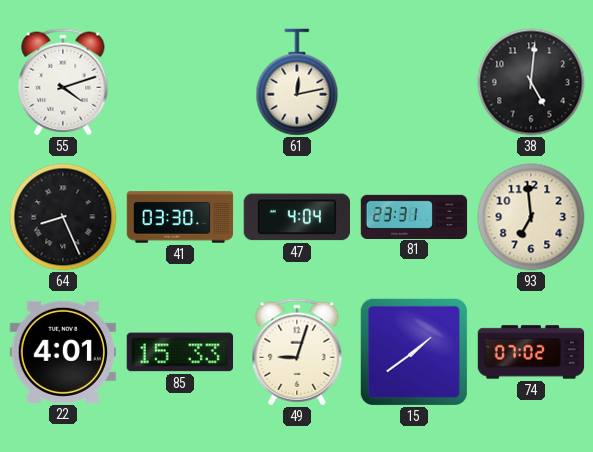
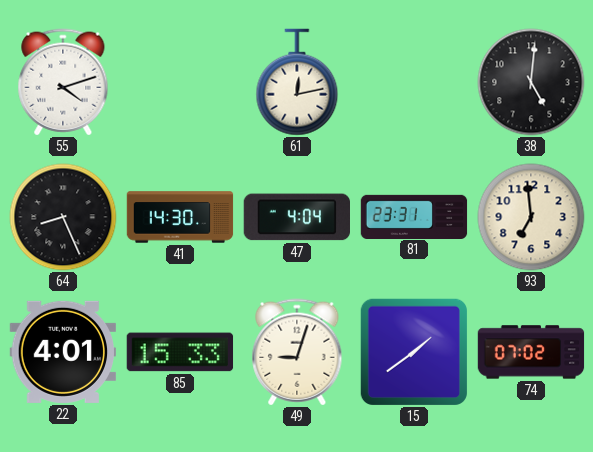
41: 03:30 -> 14:30
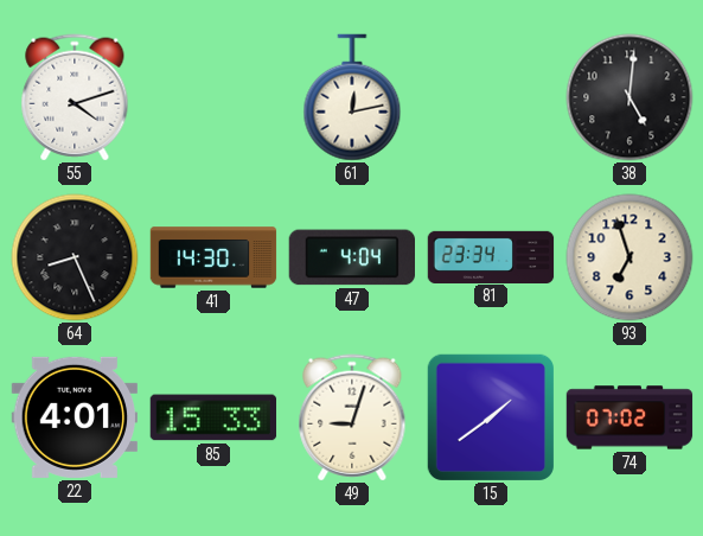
81: 23:31 -> 23:34
93: 6:59 -> 6:57
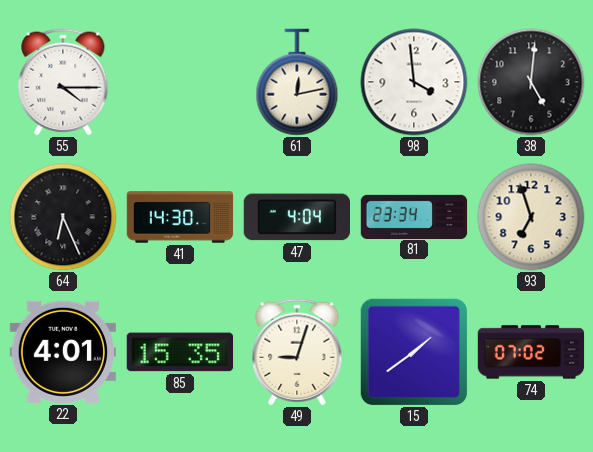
55: 4:12 -> 4:15
98: none -> 3:59
64: 8:26 -> 6:26
85: 15:33 -> 15:35
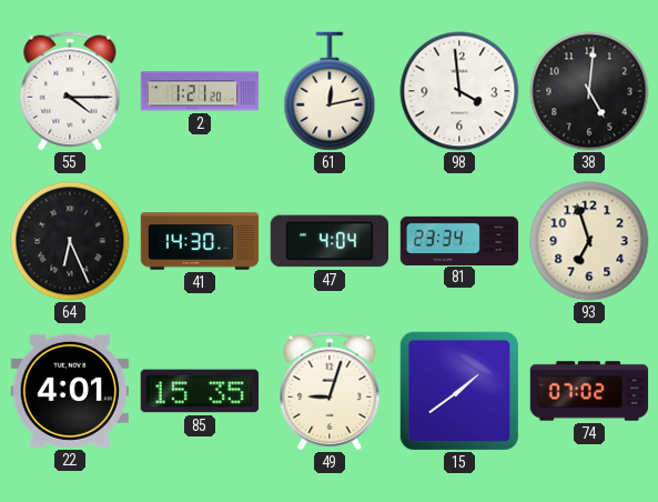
2: none -> 1:21
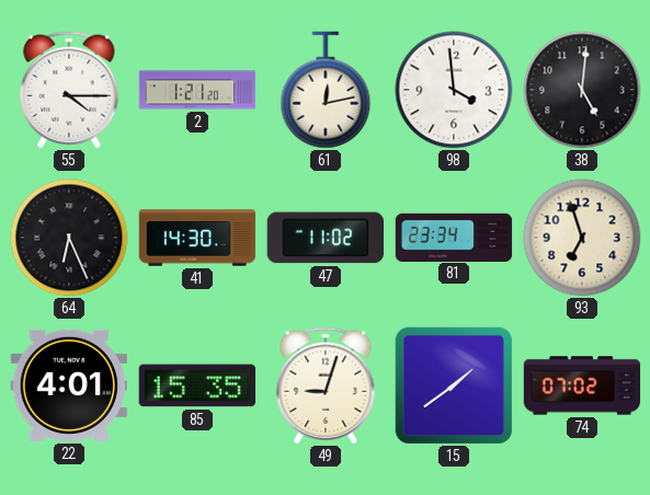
47: 4:04 -> 11:02
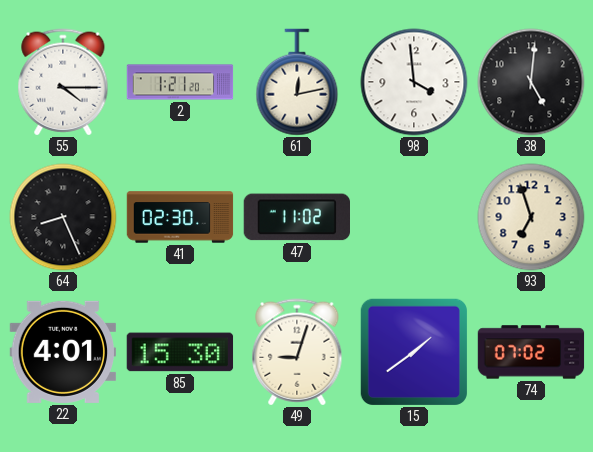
64: 6:26 -> 8:26
41: 14:30 -> 02:30
81: 23:34 -> none
85: 15:35 -> 15:30
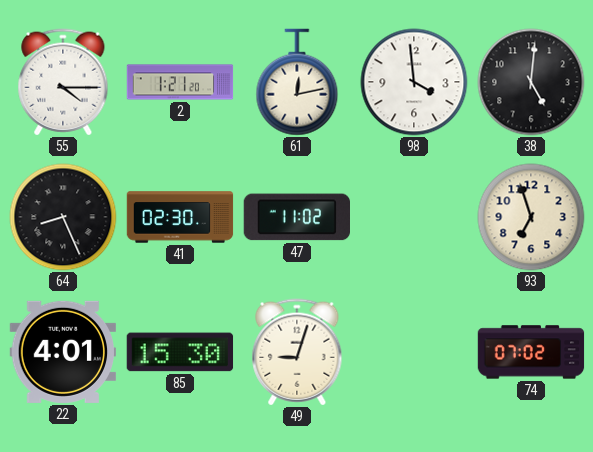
15: 1:39 -> none
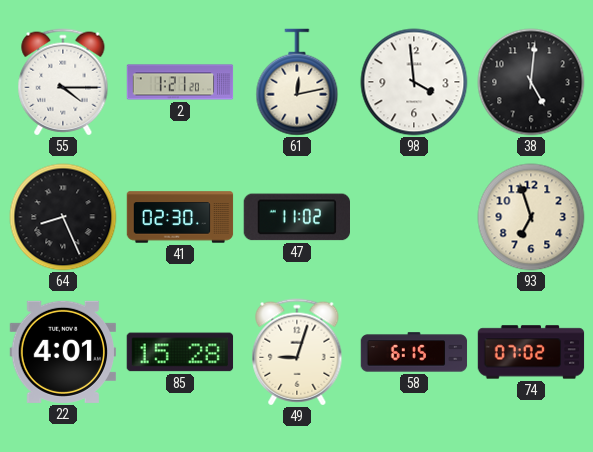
85: 15:30 -> 15:28
58: none -> 6:15
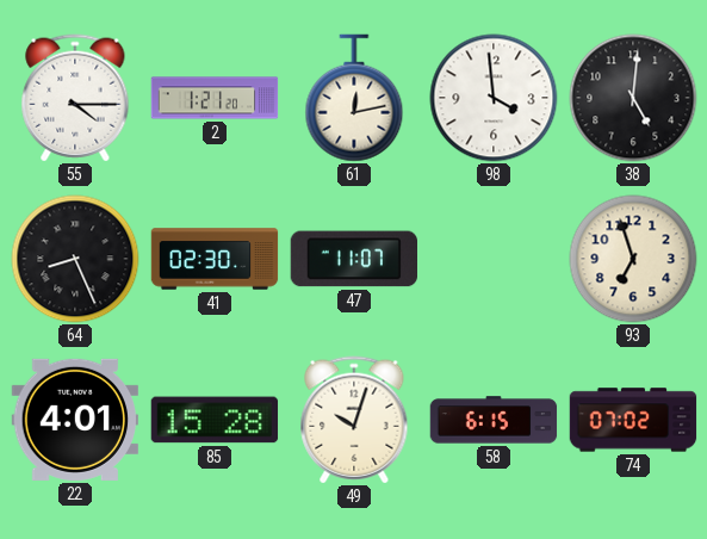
47: 11:02 -> 11:07
49: 9:03 -> 10:03
